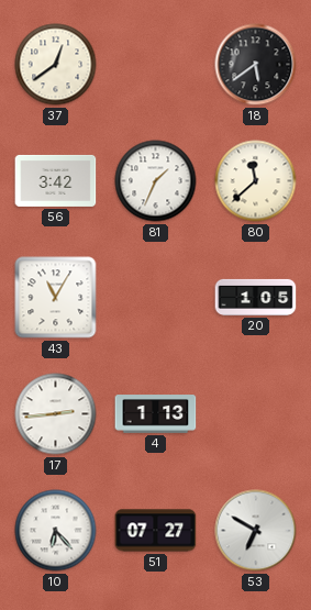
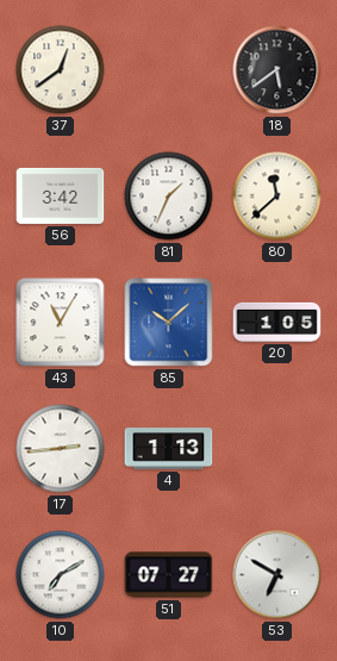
85: none -> 10:08
10: 6:23 -> 7:10
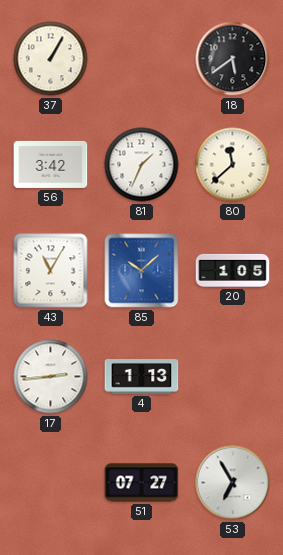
37: 12:39 -> 1:05
10: 7:10 -> none
53: 6:50 -> 6:55
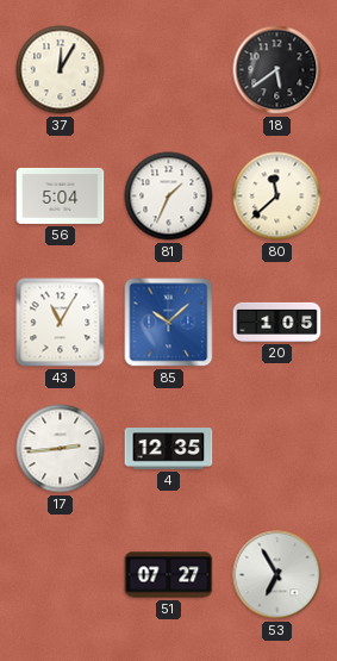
37: 1:05 -> 12:05
56: 3:42 -> 5:04
4: 1:13 -> 12:35
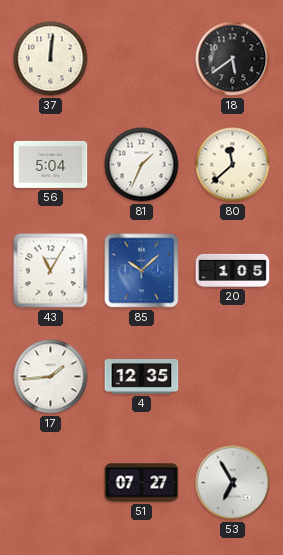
37: 12:05 -> 12:01
17: 2:44 -> 1:44
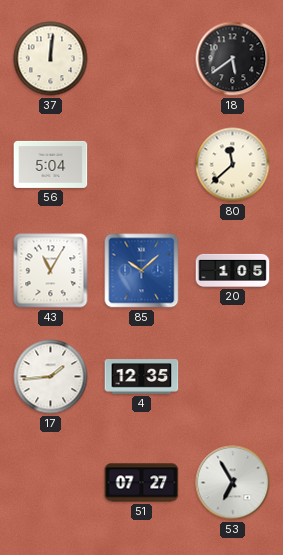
81: 1:34 -> none
